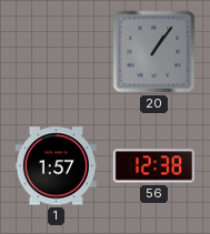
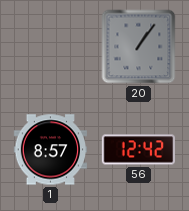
1: 1:57 -> 8:57
56: 12:38 -> 12:42
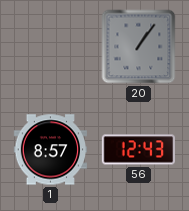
56: 12:42 -> 12:43
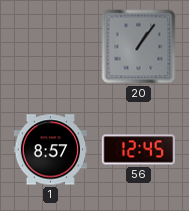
56: 12:43 -> 12:45
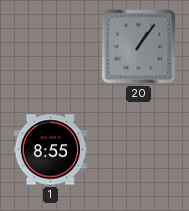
1: 8:57 -> 8:55
56: 12:45 -> none
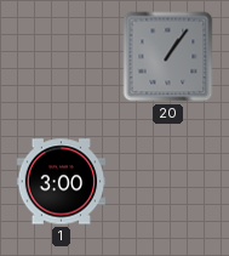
1: 8:55 -> 3:00
